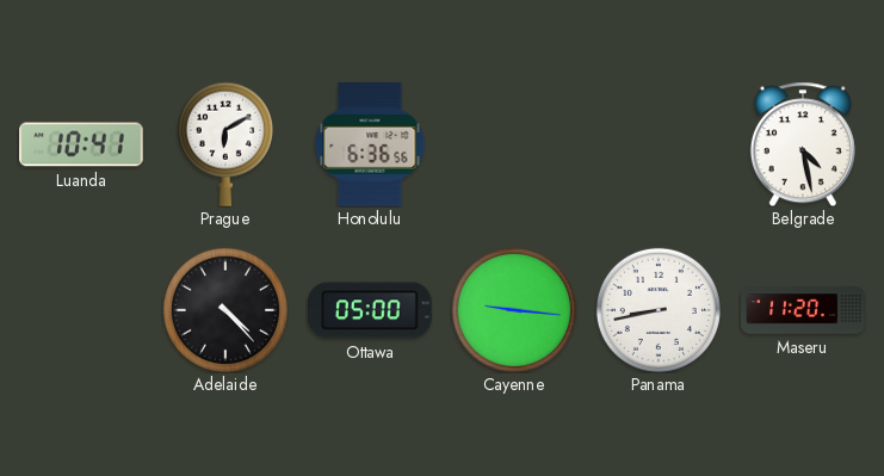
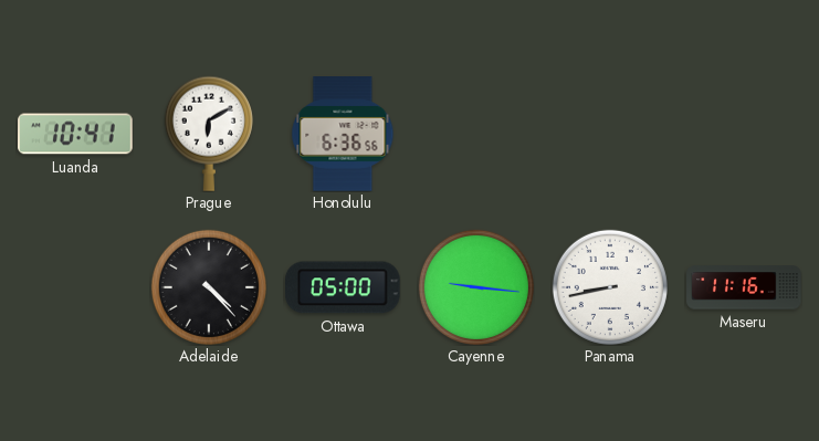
Belgrade: 4:28 -> none
Maseru: 11:20 -> 11:16
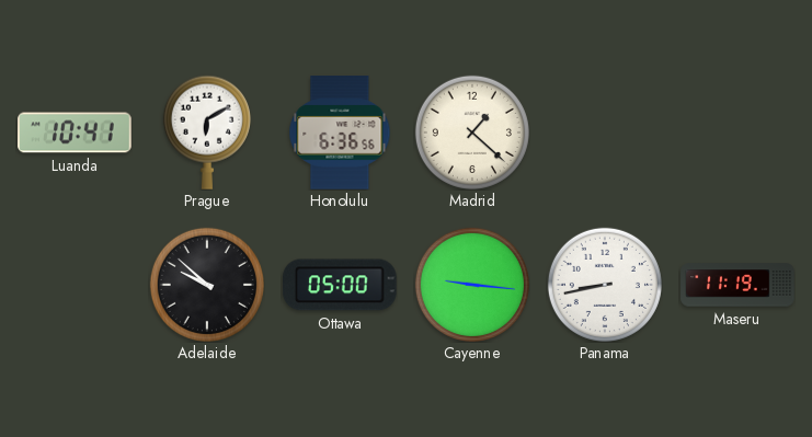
Madrid: none -> 1:22
Adelaide: 4:23 -> 9:52
Maseru: 11:16 -> 11:19
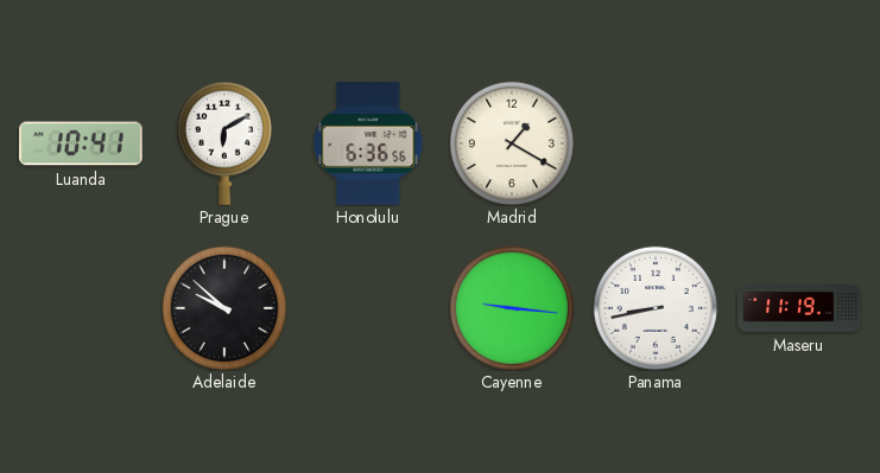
Madrid: 1:22 -> 1:20
Ottawa: 05:00 -> none
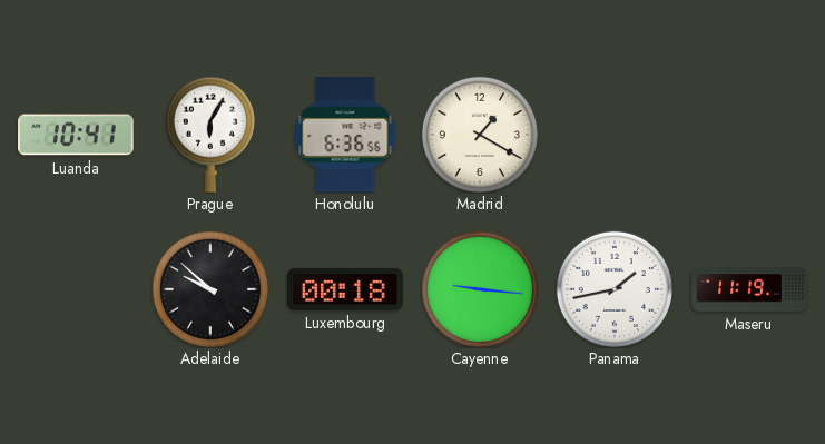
Prague: 6:10 -> 6:05
Luxembourg: none -> 00:18
Panama: 8:43 -> 1:43
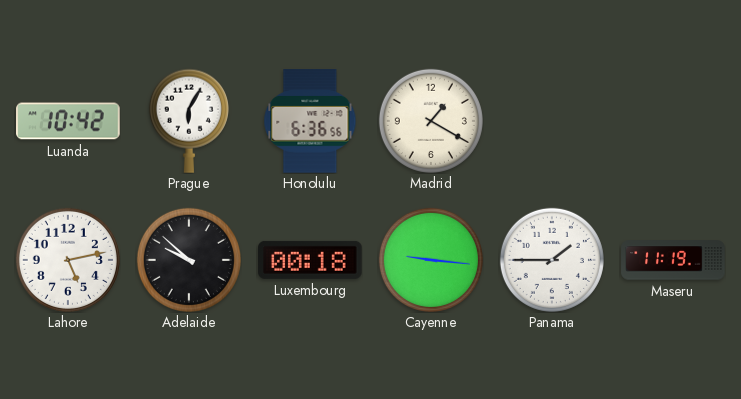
Luanda: 10:41 -> 10:42
Lahore: none -> 5:13
Panama: 1:43 -> 1:45
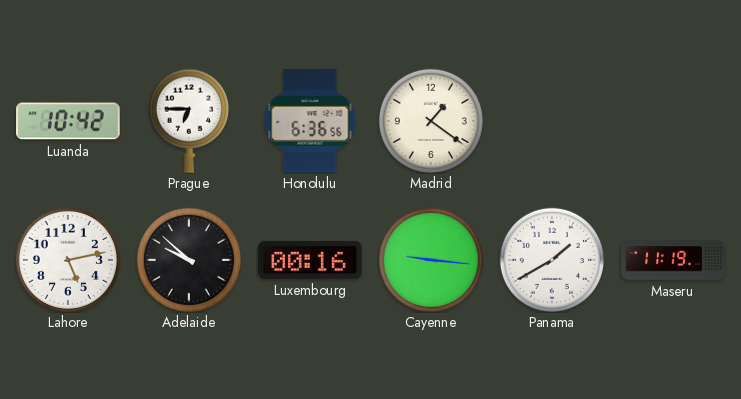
Prague: 6:05 -> 6:45
Madrid: 1:20 -> 1:21
Luxembourg: 00:18 -> 00:16
Panama: 1:45 -> 1:40
